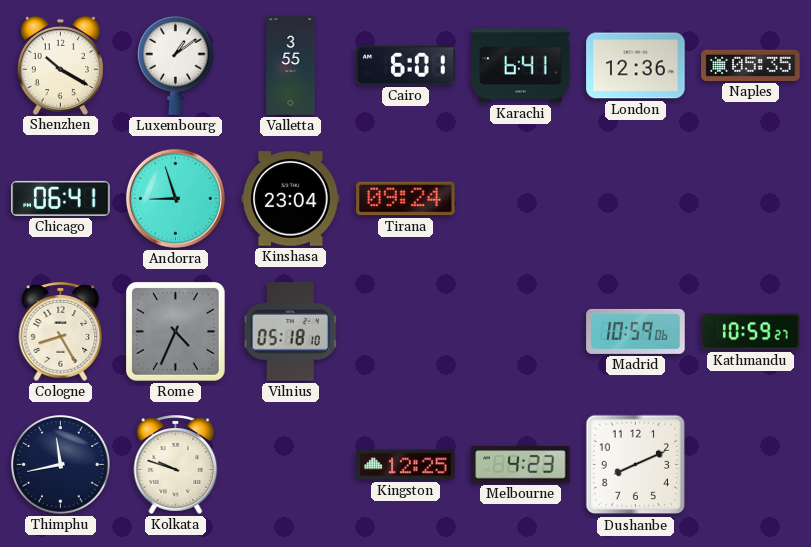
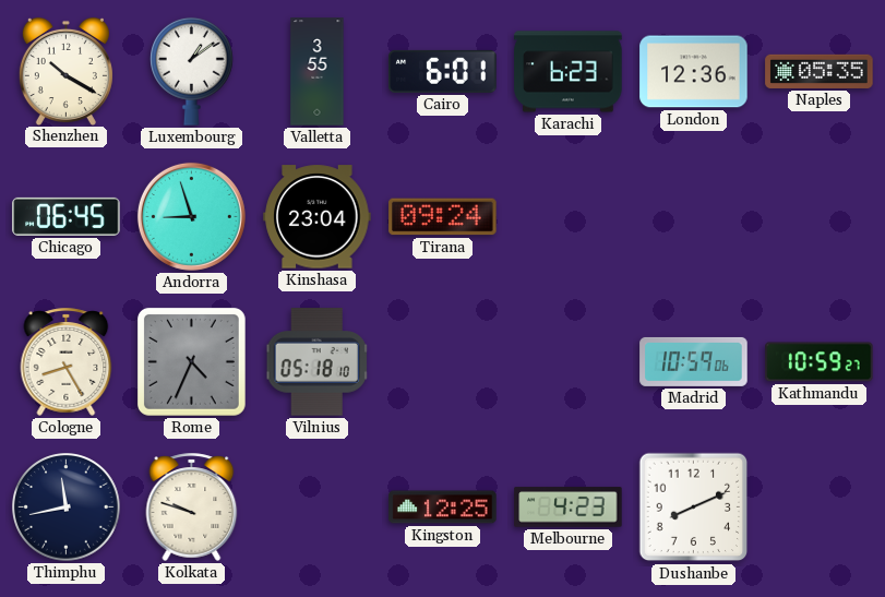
Karachi: 6:41 -> 6:23
Chicago: 06:41 -> 06:45
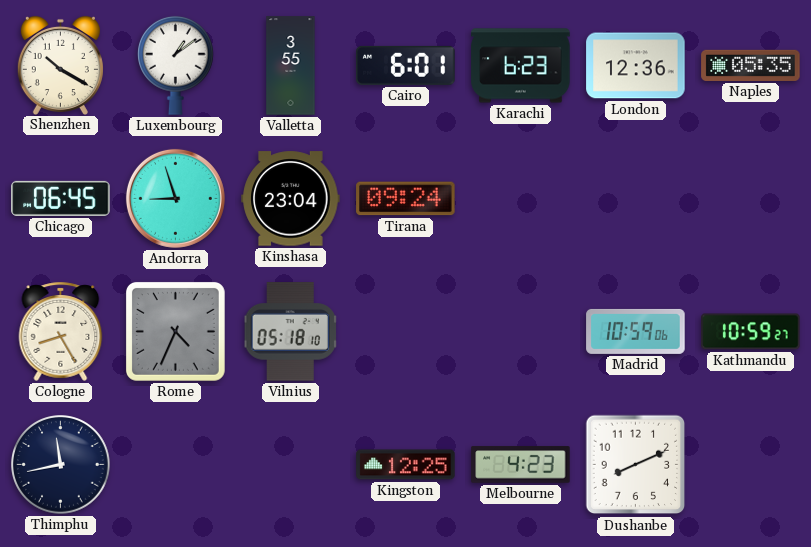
Kolkata: 9:48 -> none
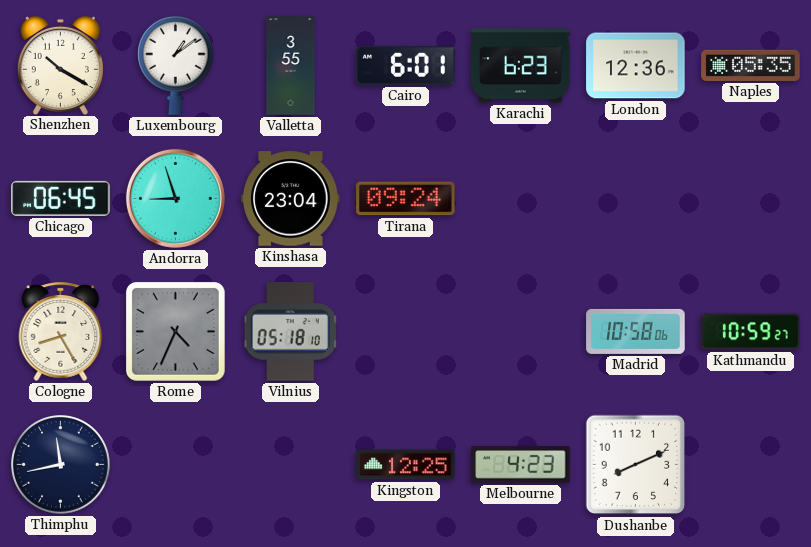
Madrid: 10:59 -> 10:58
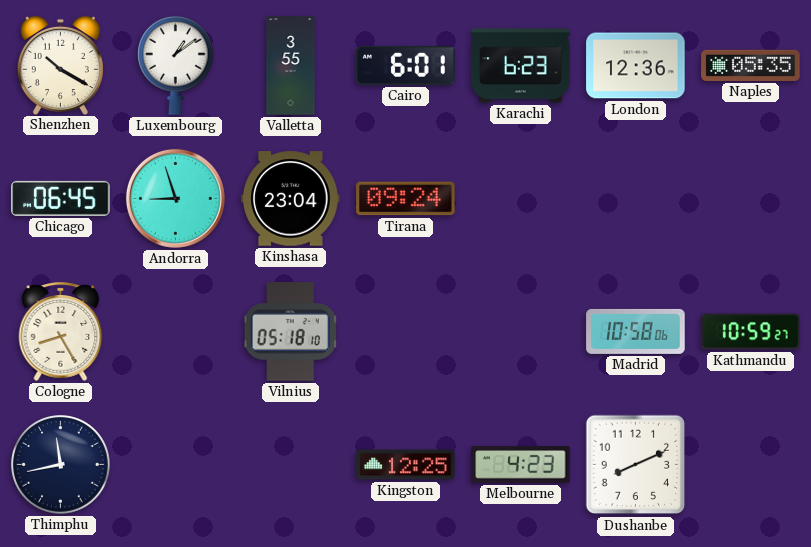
Rome: 4:34 -> none
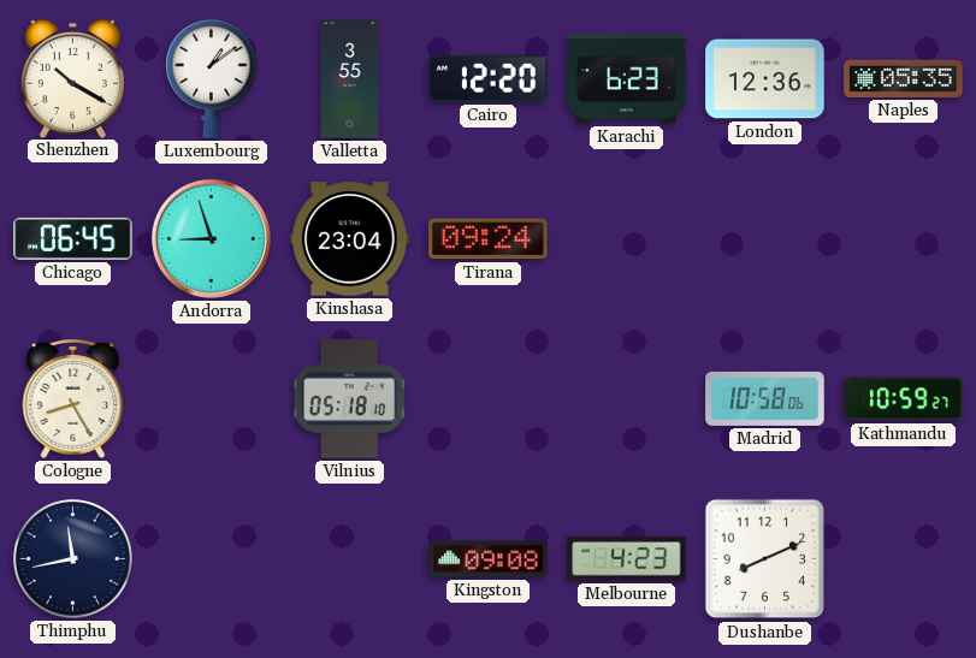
Cairo: 6:01 -> 12:20
Kingston: 12:25 -> 09:08
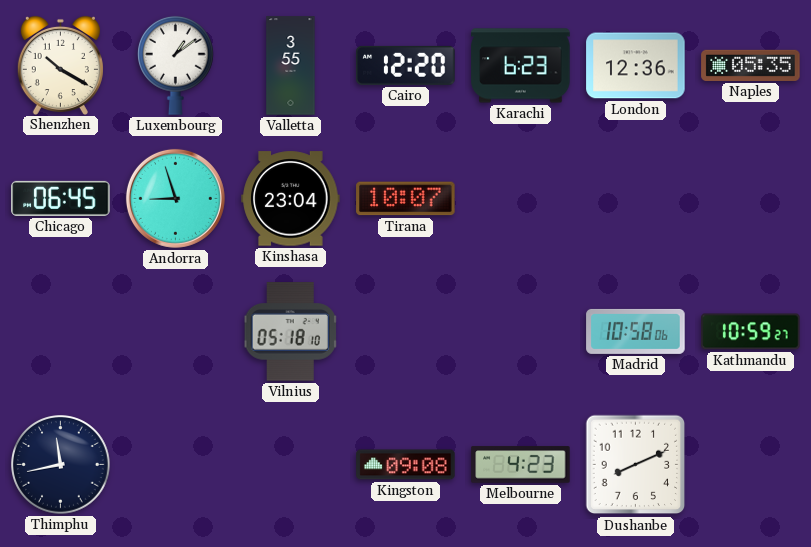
Tirana: 09:24 -> 10:07
Cologne: 8:25 -> none
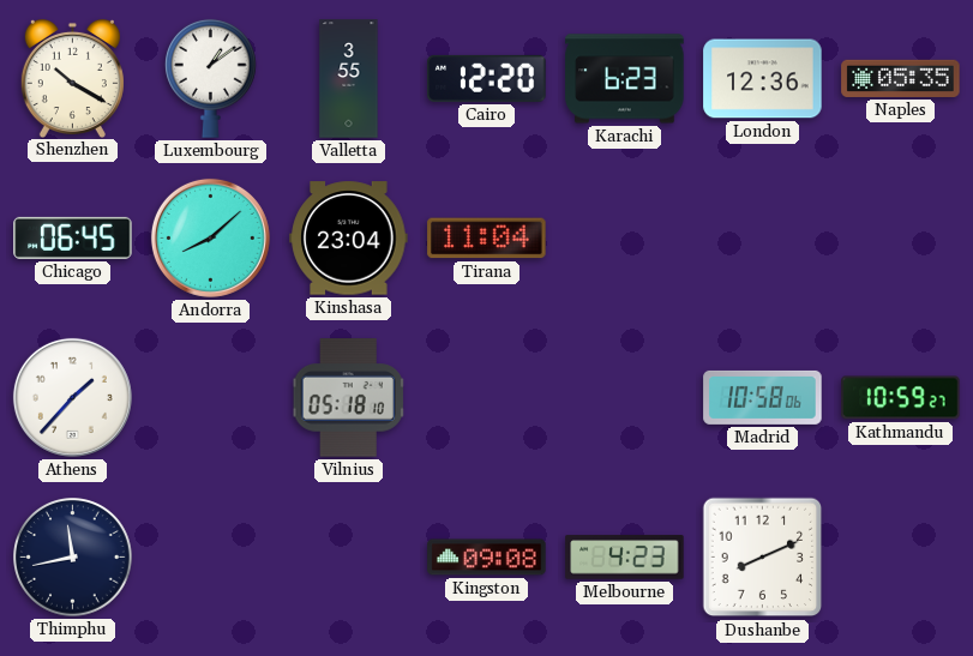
Andorra: 8:57 -> 8:08
Tirana: 10:07 -> 11:04
Athens: none -> 1:37
